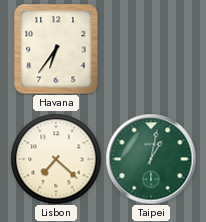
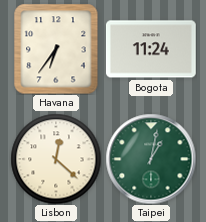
Bogota: none -> 11:24
Lisbon: 7:22 -> 12:22
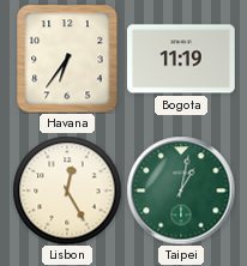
Bogota: 11:24 -> 11:19
Lisbon: 12:22 -> 12:25
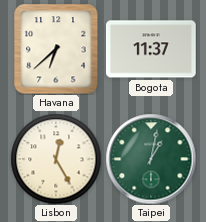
Havana: 6:36 -> 6:38
Bogota: 11:19 -> 11:37
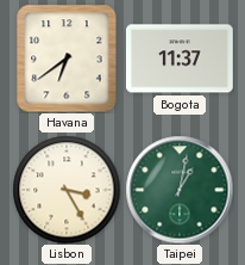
Havana: 6:38 -> 6:39
Lisbon: 12:25 -> 3:25
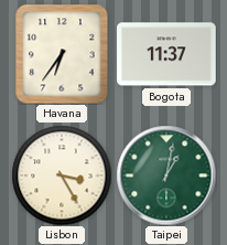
Havana: 6:39 -> 6:36
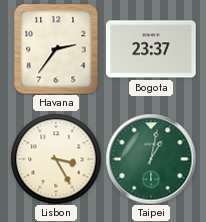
Havana: 6:36 -> 2:36
Bogota: 11:37 -> 23:37
